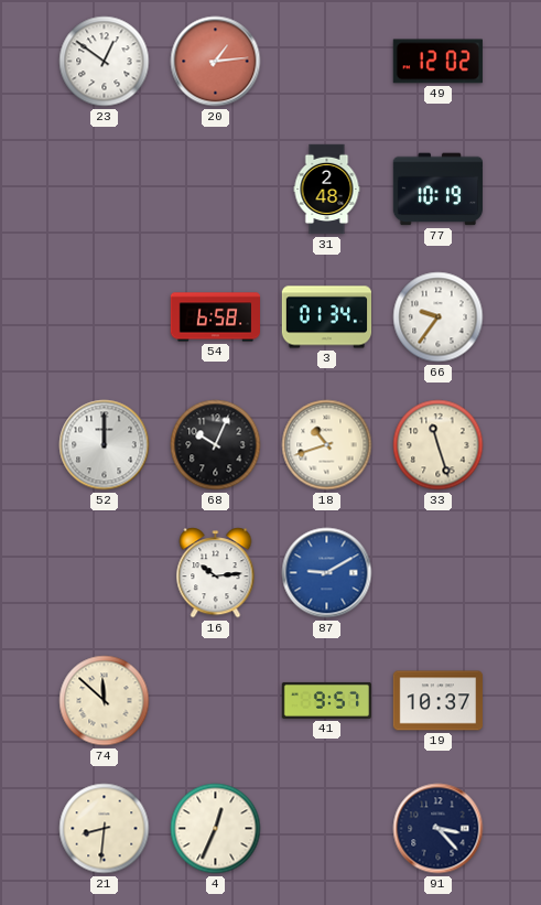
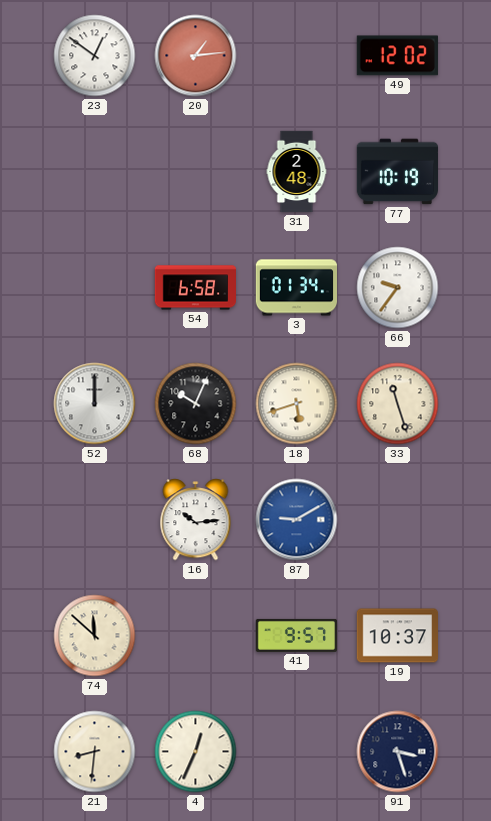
18: 10:42 -> 5:42
91: 3:23 -> 3:27
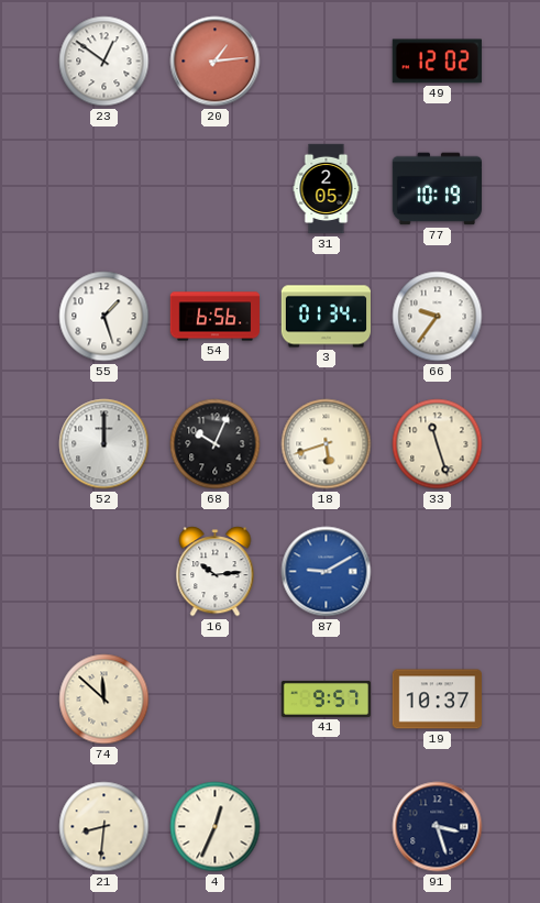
31: 2:48 -> 2:05
55: none -> 1:27
54: 6:58 -> 6:56
